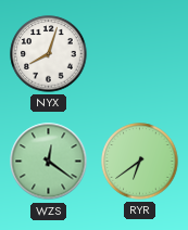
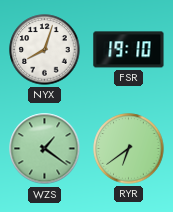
FSR: none -> 19:10
WZS: 12:21 -> 1:21
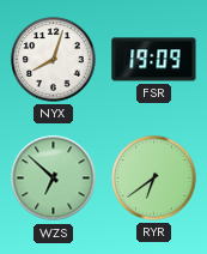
FSR: 19:10 -> 19:09
WZS: 1:21 -> 6:52
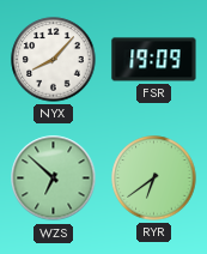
NYX: 8:03 -> 8:07
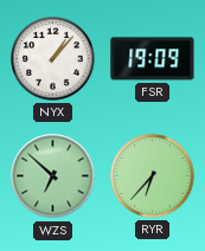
NYX: 8:07 -> 1:07
RYR: 6:39 -> 6:37
